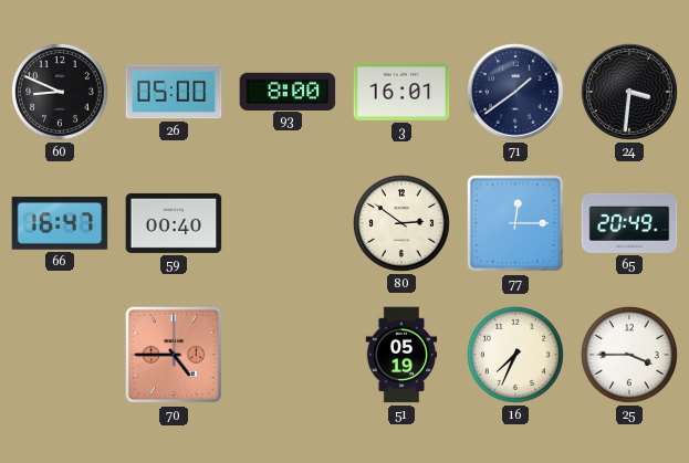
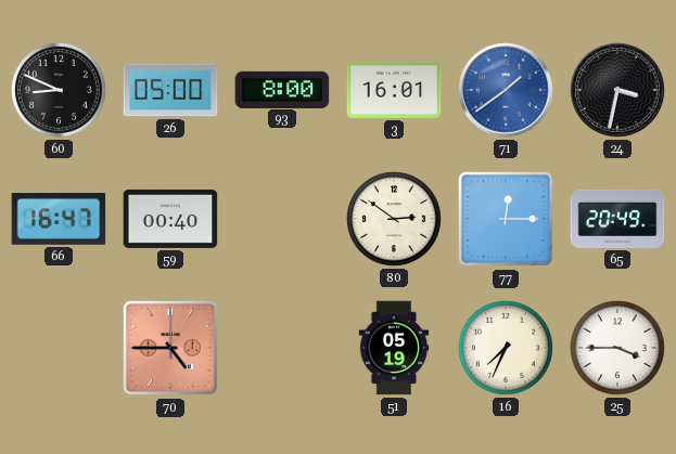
71 dial: navy -> blue
24: 3:31 -> 3:32
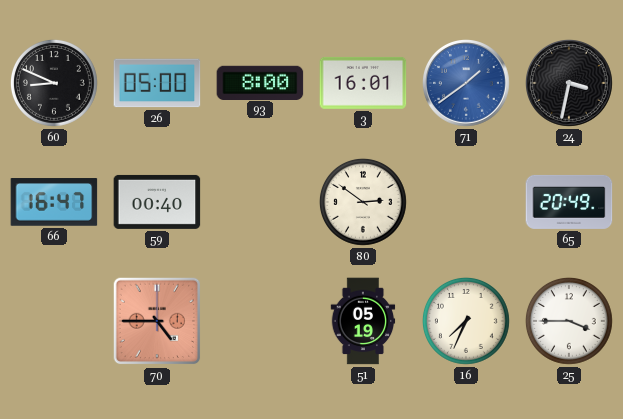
77: 12:15 -> none
